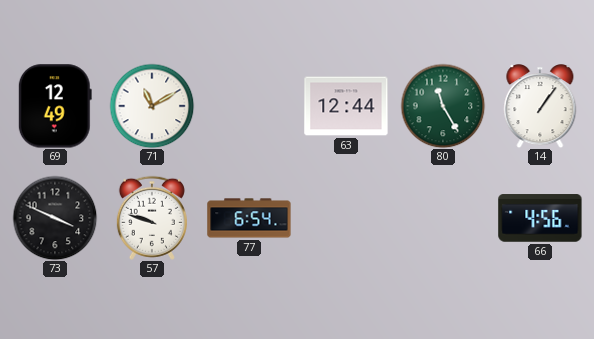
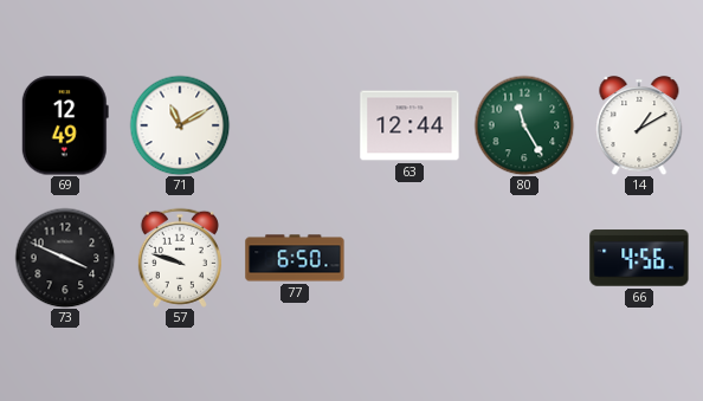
14: 1:06 -> 1:10
77: 6:54 -> 6:50
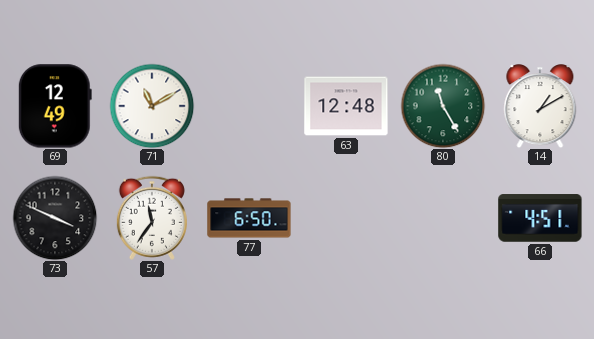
63: 12:44 -> 12:48
57: 9:48 -> 11:36
66: 4:56 -> 4:51
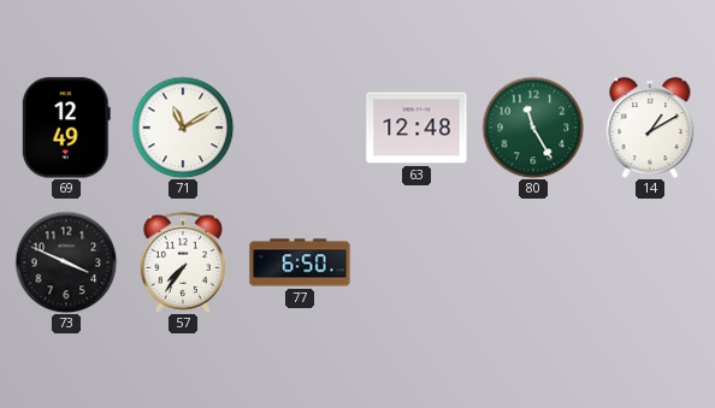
57: 11:36 -> 7:36
66: 4:51 -> none
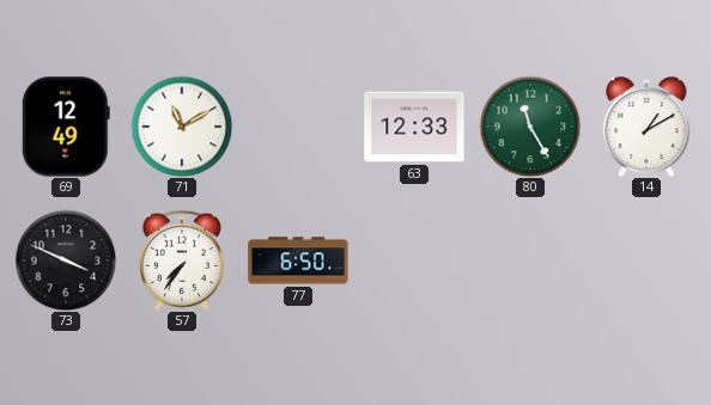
63: 12:48 -> 12:33
